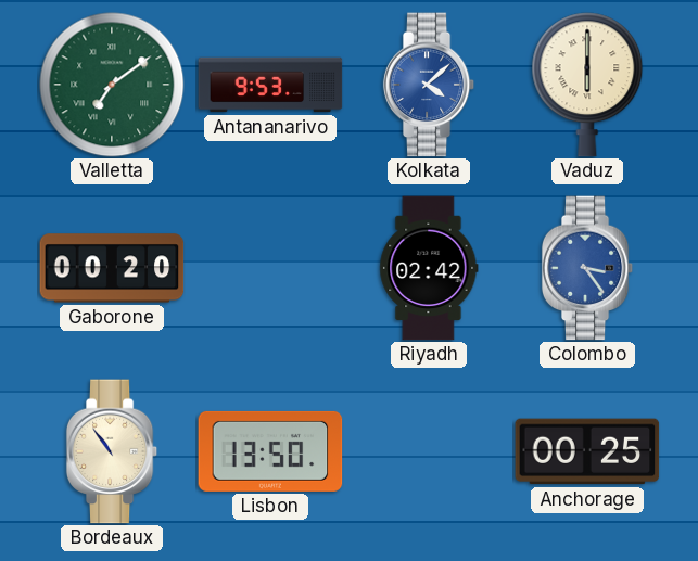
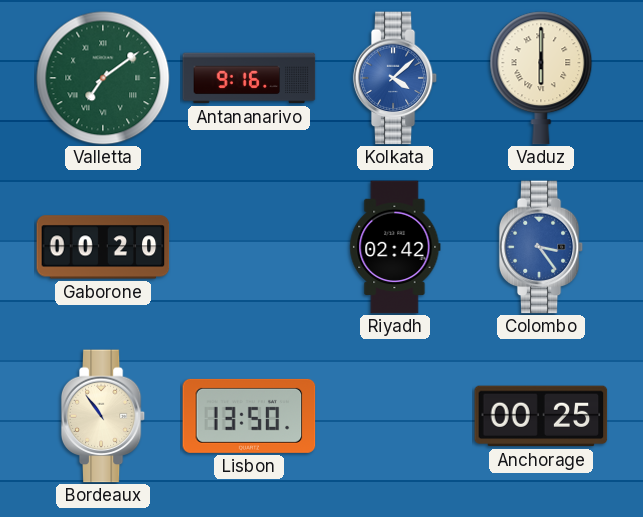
Antananarivo: 9:53 -> 9:16
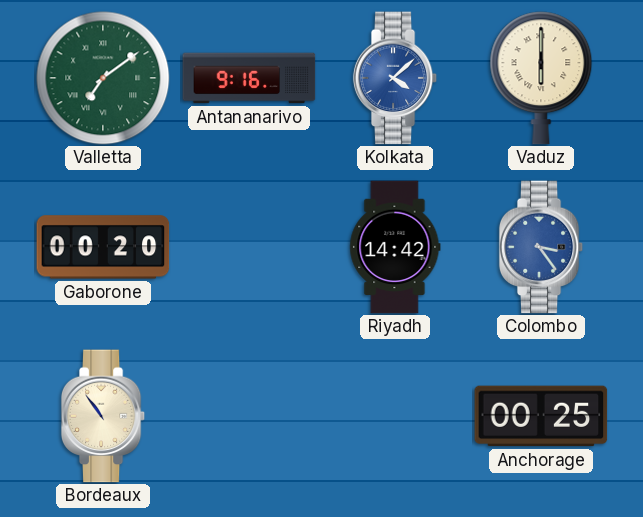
Riyadh: 02:42 -> 14:42
Lisbon: 13:50 -> none
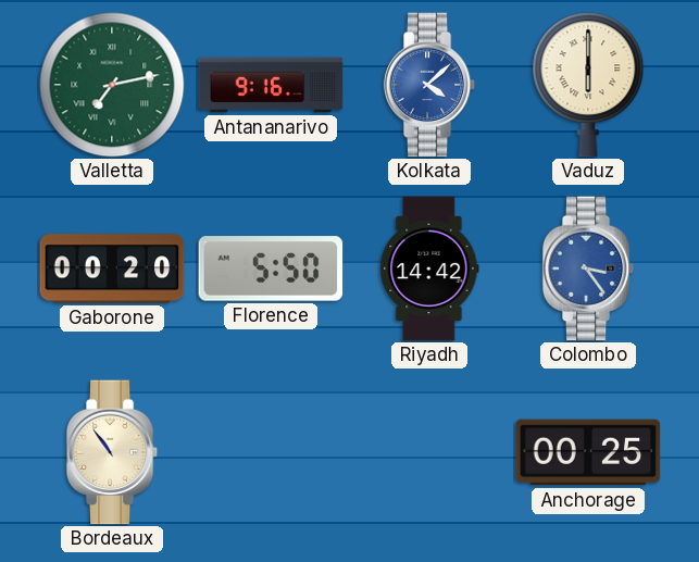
Valletta: 7:09 -> 7:13
Florence: none -> 5:50
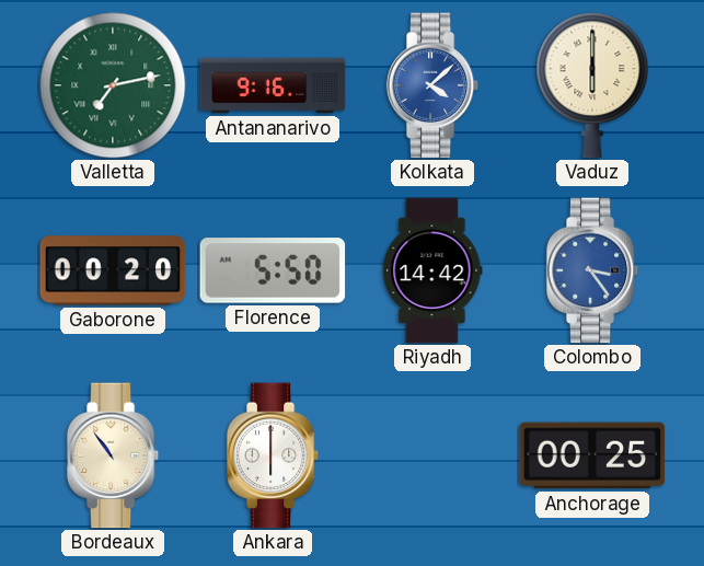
Ankara: none -> 6:00
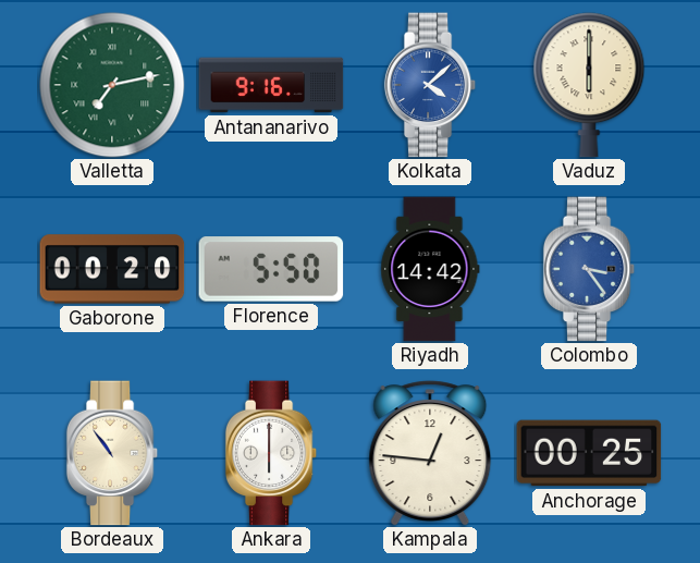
Kampala: none -> 12:46
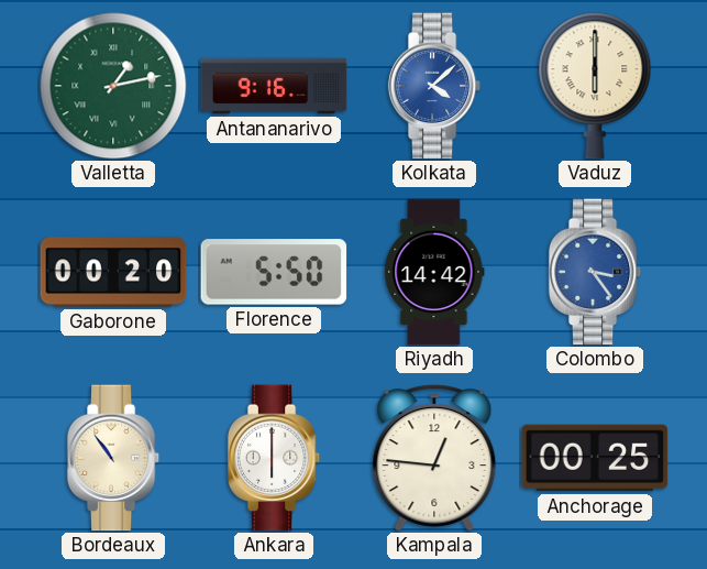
Valletta: 7:13 -> 1:13
